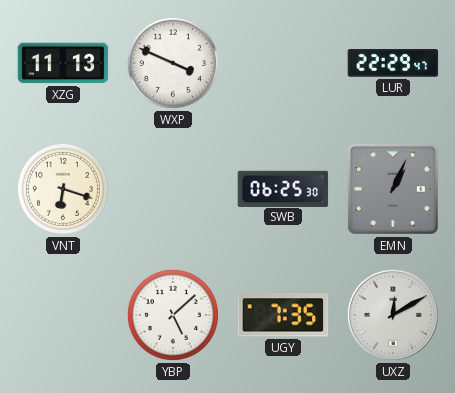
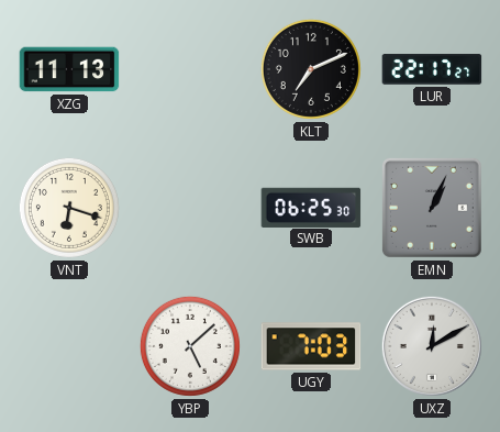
WXP: 3:49 -> none
KLT: none -> 7:11
LUR: 22:29 -> 22:17
UGY: 7:35 -> 7:03
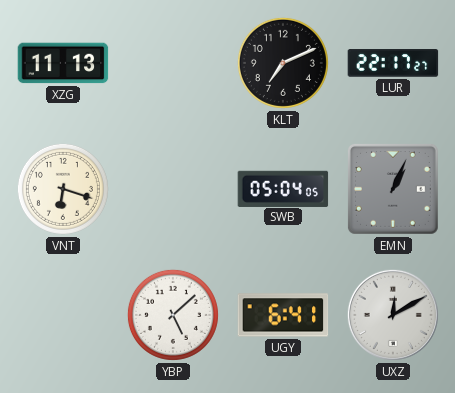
SWB: 06:25 -> 05:04
UGY: 7:03 -> 6:41
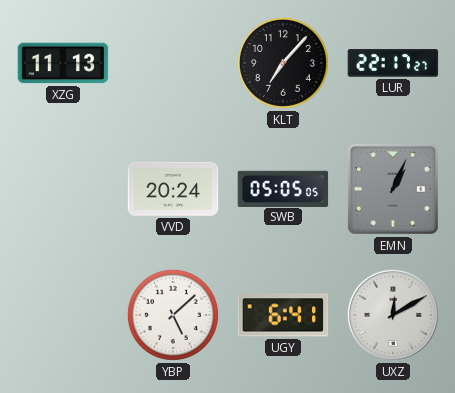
KLT: 7:11 -> 7:07
VNT: 6:18 -> none
VVD: none -> 20:24
SWB: 05:04 -> 05:05
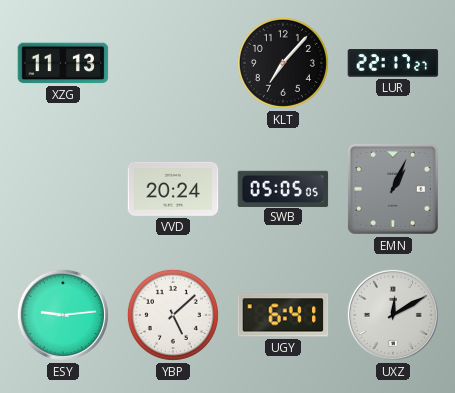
ESY: none -> 9:14
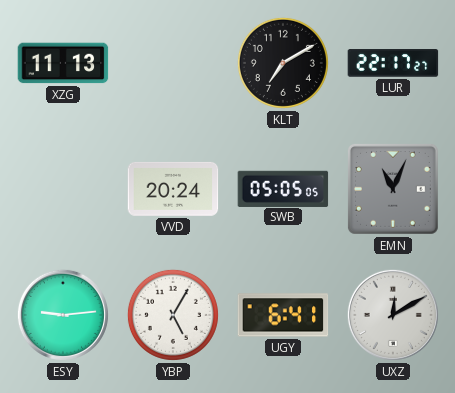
KLT: 7:07 -> 7:10
EMN: 1:04 -> 11:04
YBP: 5:08 -> 5:05
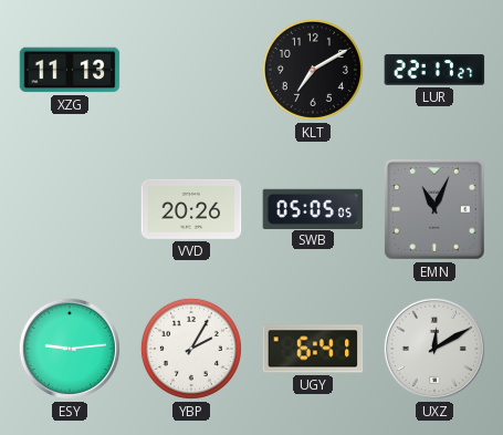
VVD: 20:24 -> 20:26
YBP: 5:05 -> 2:05
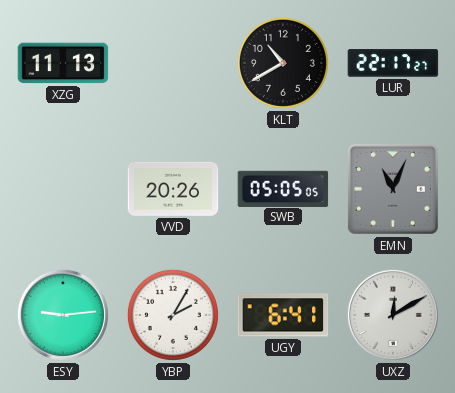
KLT: 7:10 -> 10:40
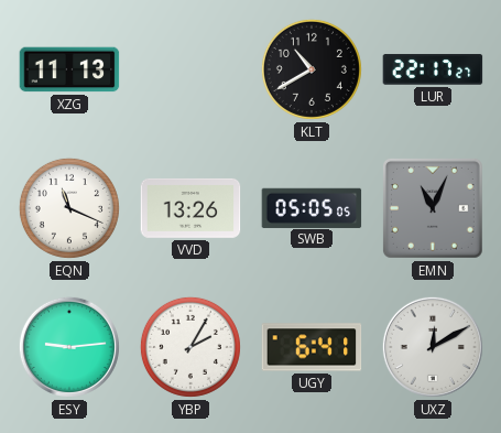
EQN: none -> 11:19
VVD: 20:26 -> 13:26
